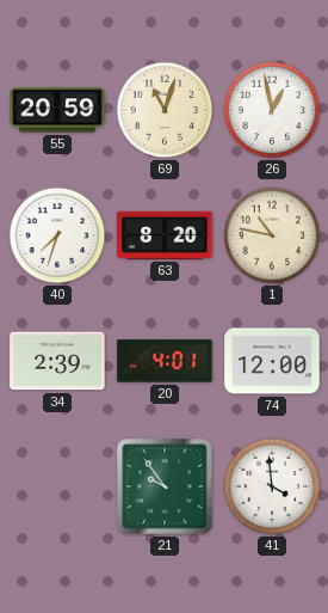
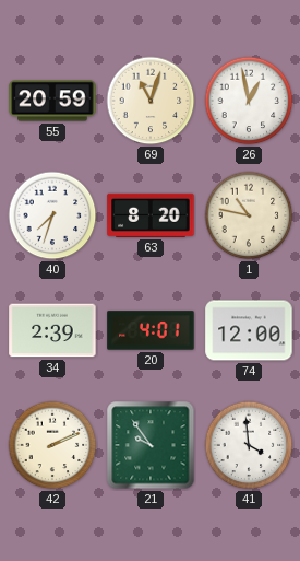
42: none -> 2:11
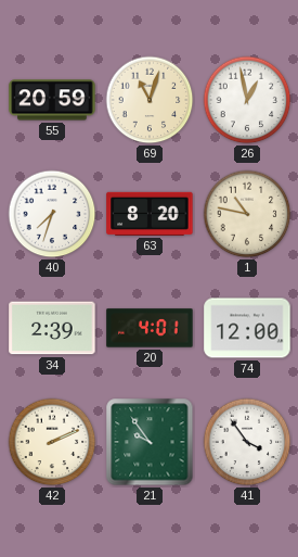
41: 3:59 -> 3:54
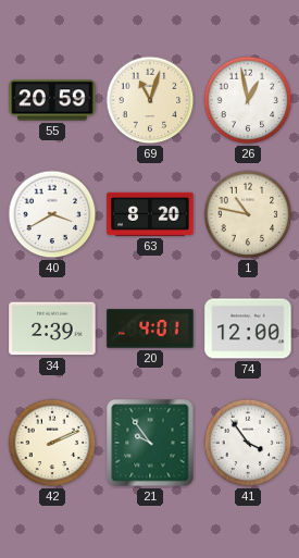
40: 7:33 -> 3:40
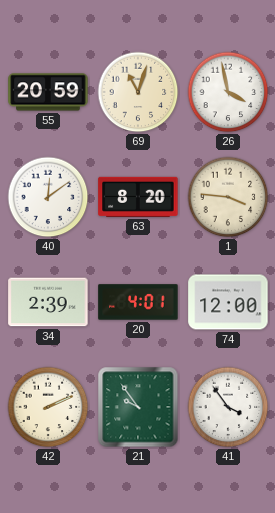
26: 12:58 -> 3:58
40: 3:40 -> 12:09
1: 10:47 -> 3:46
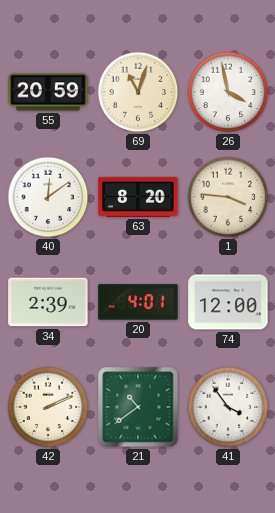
21: 9:54 -> 10:39
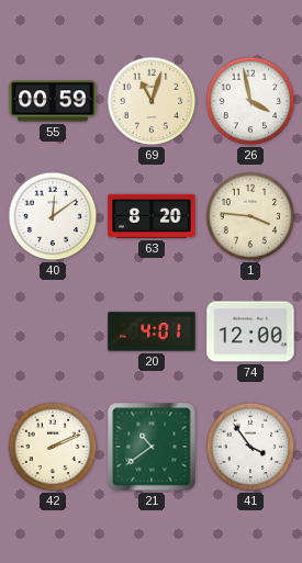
55: 20:59 -> 00:59
34: 2:39 -> none
